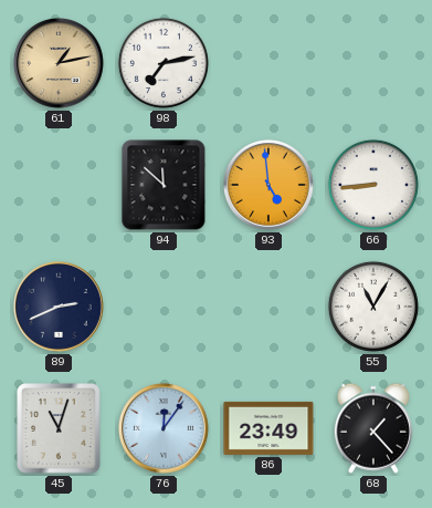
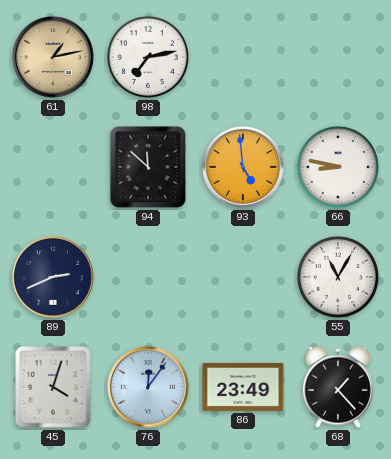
66: 8:44 -> 8:47
45: 11:03 -> 4:03
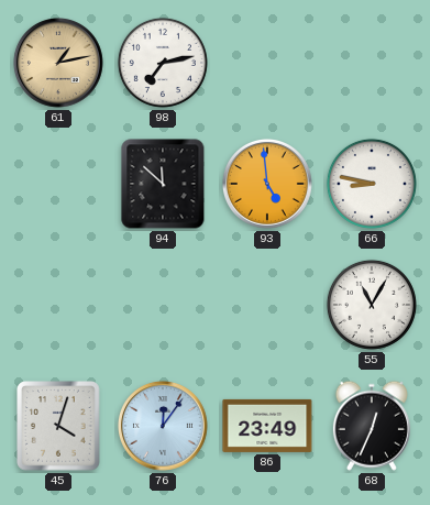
89: 2:41 -> none
68: 1:23 -> 12:34
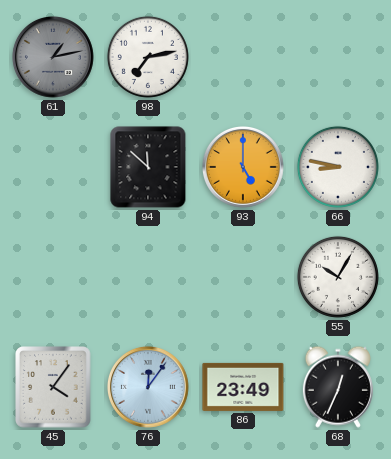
61 dial: champagne -> grey
93: 4:59 -> 5:00
55: 11:05 -> 10:05
45: 4:03 -> 4:06
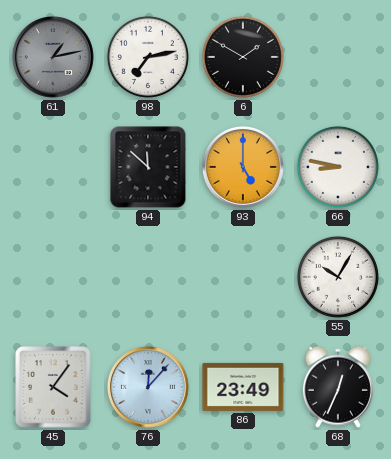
6: none -> 1:50
76: 12:06 -> 12:07
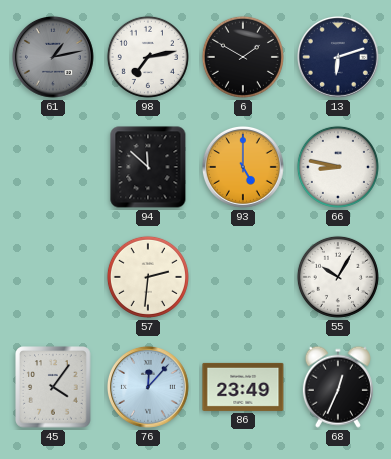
13: none -> 6:12
57: none -> 2:31
